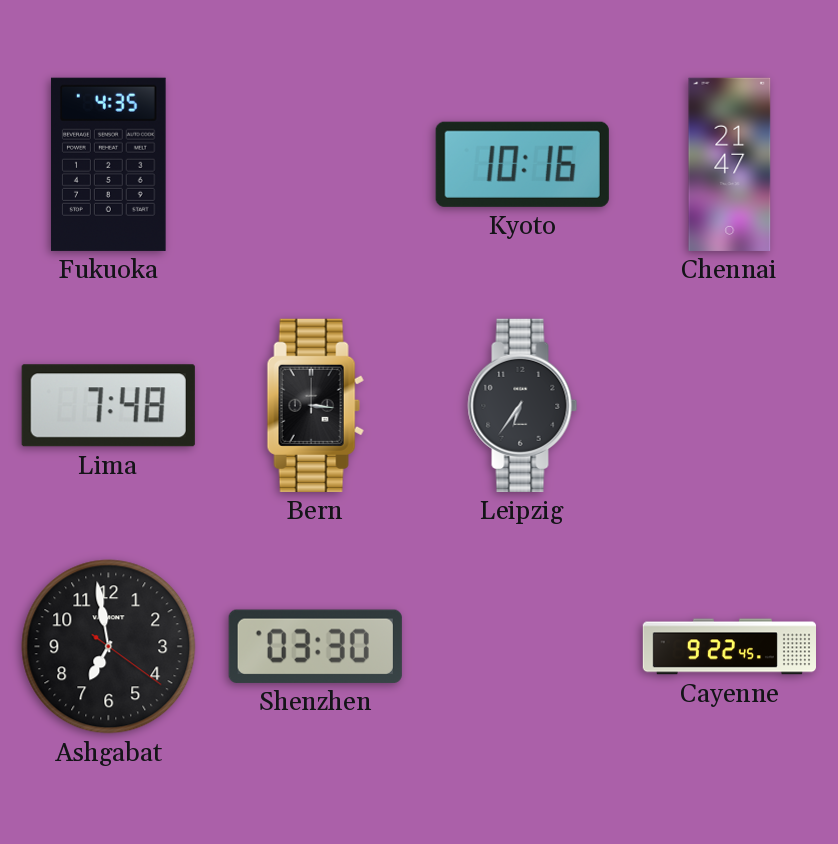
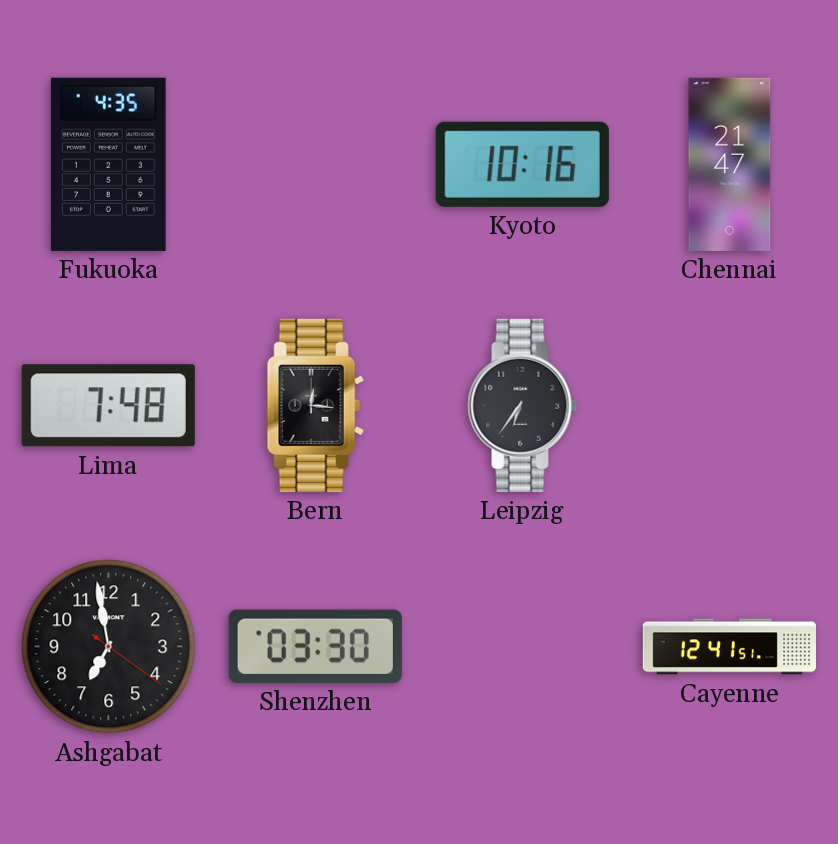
Bern: 3:16 -> 12:16
Cayenne: 9:22 -> 12:41
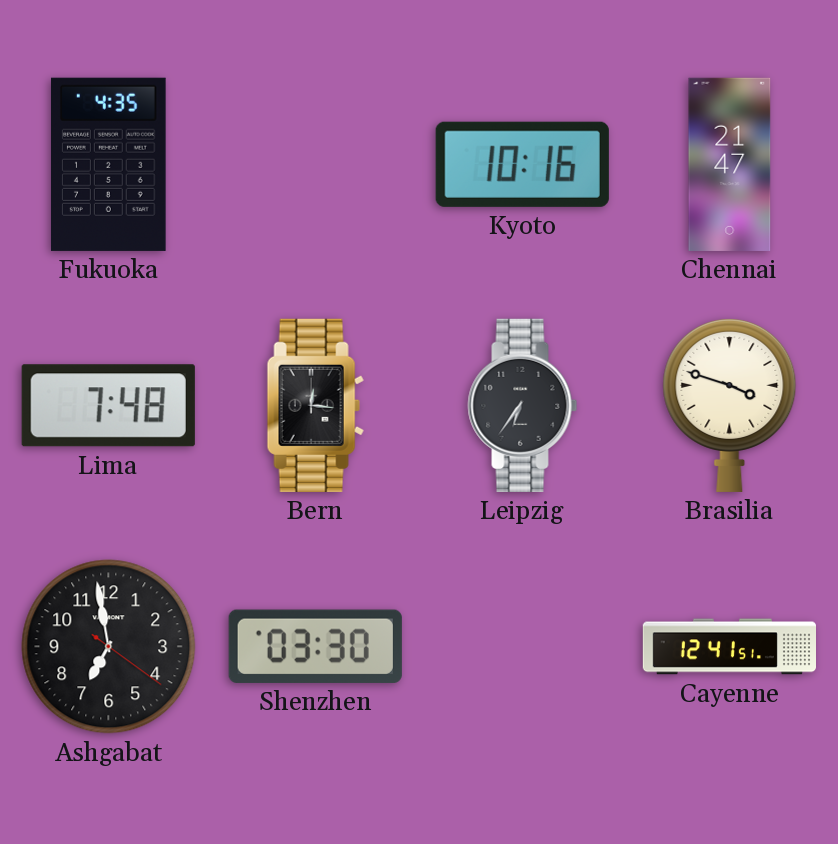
Brasilia: none -> 3:48
